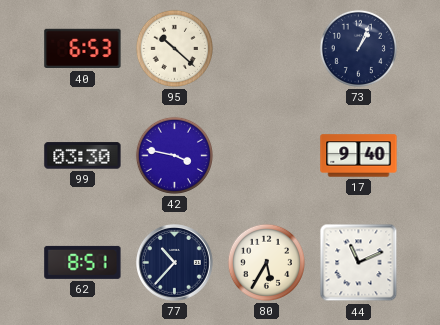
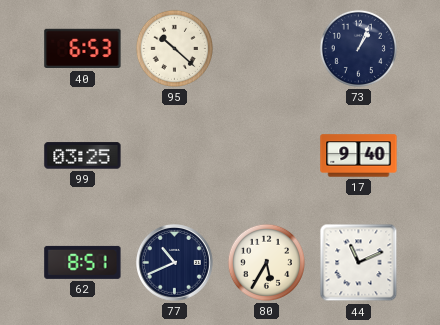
99: 03:30 -> 03:25
42: 3:47 -> none
77: 10:37 -> 10:41
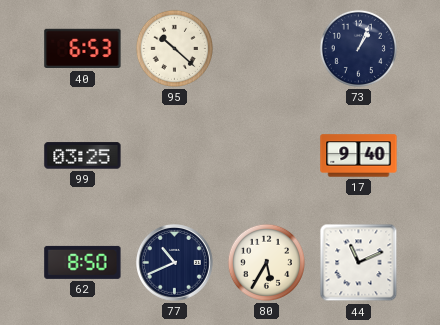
62: 8:51 -> 8:50
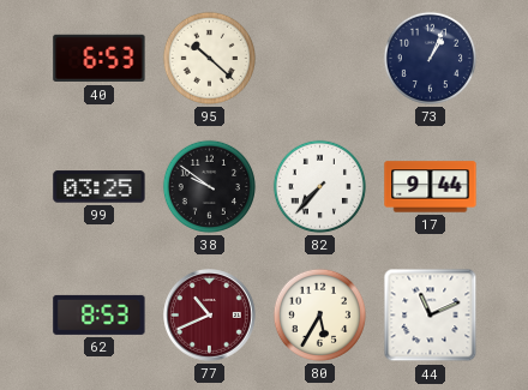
38: none -> 9:51
82: none -> 7:37
17: 9:40 -> 9:44
62: 8:50 -> 8:53
77 dial: navy -> burgundy
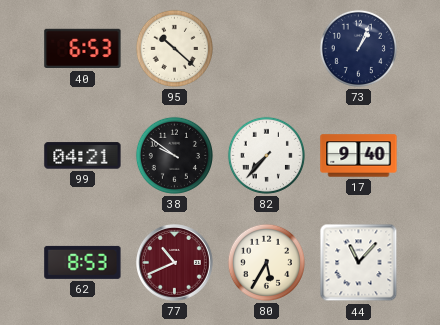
99: 03:25 -> 04:21
17: 9:44 -> 9:40
44: 11:11 -> 11:07
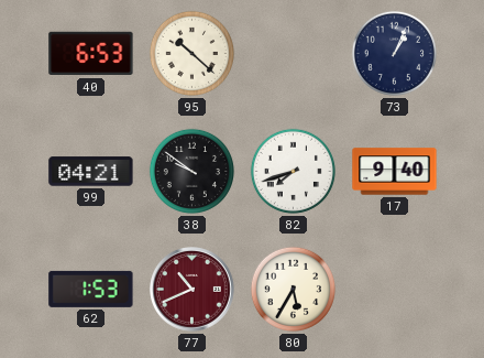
82: 7:37 -> 7:42
62: 8:53 -> 1:53
44: 11:07 -> none
